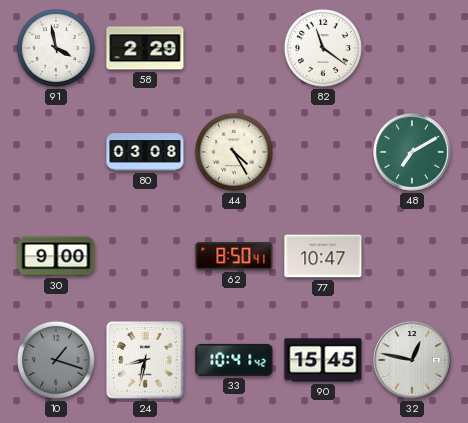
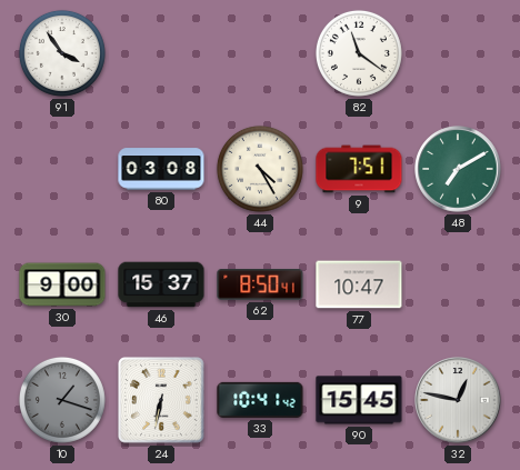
91: 3:58 -> 3:54
58: 2:29 -> none
9: none -> 7:51
46: none -> 15:37
24: 8:32 -> 6:32
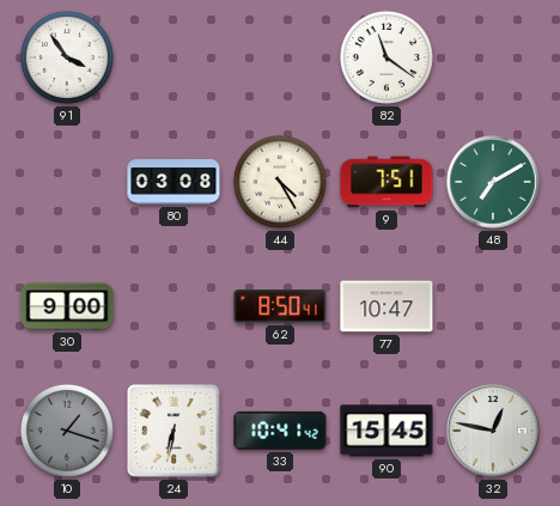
46: 15:37 -> none
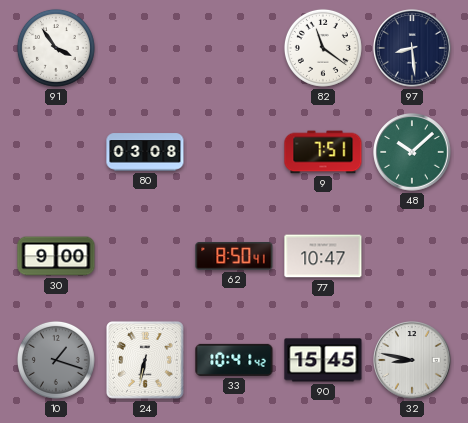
97: none -> 8:29
44: 4:25 -> none
48: 7:10 -> 10:08
32: 12:47 -> 8:47
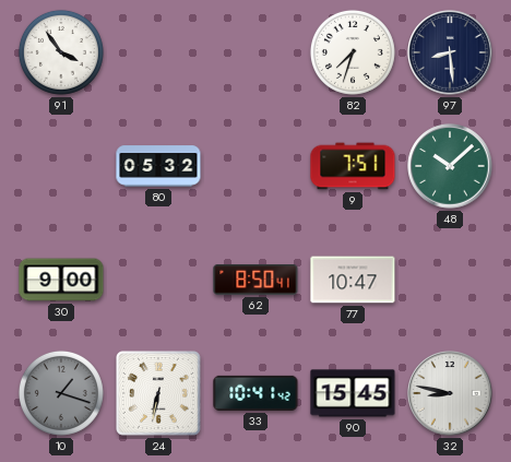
82: 11:21 -> 7:33
80: 03:08 -> 05:32
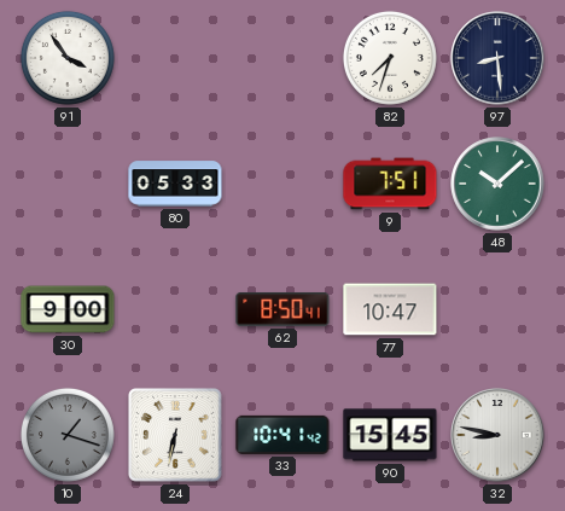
80: 05:32 -> 05:33
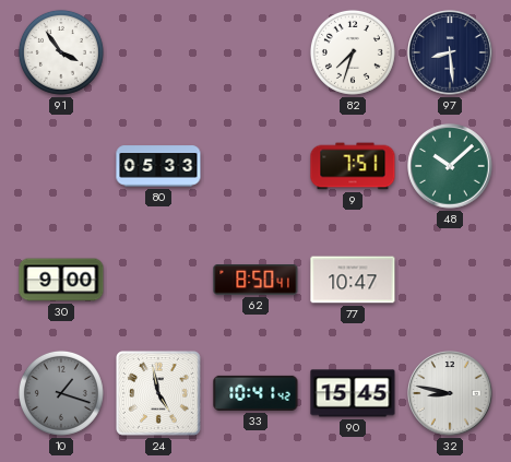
24: 6:32 -> 4:58
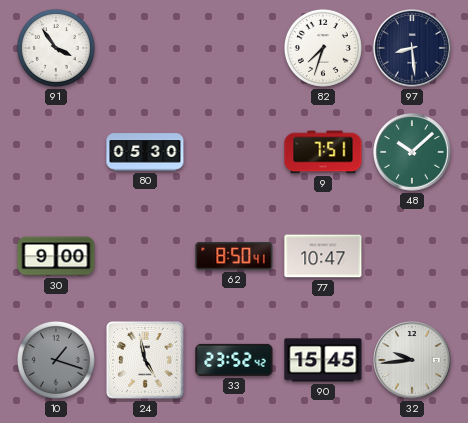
80: 05:33 -> 05:30
33: 10:41 -> 23:52
32: 8:47 -> 9:44
